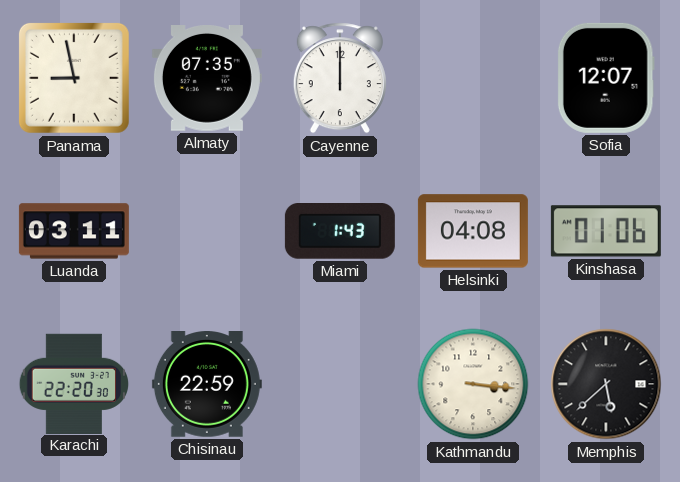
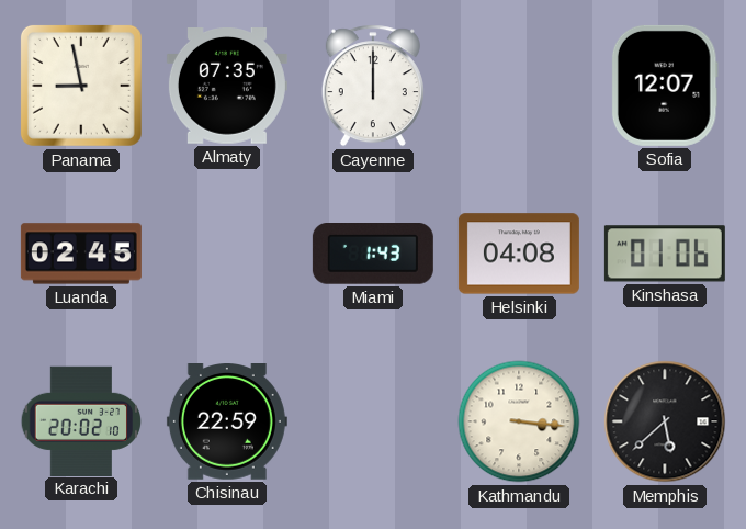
Luanda: 03:11 -> 02:45
Karachi: 22:20 -> 20:02
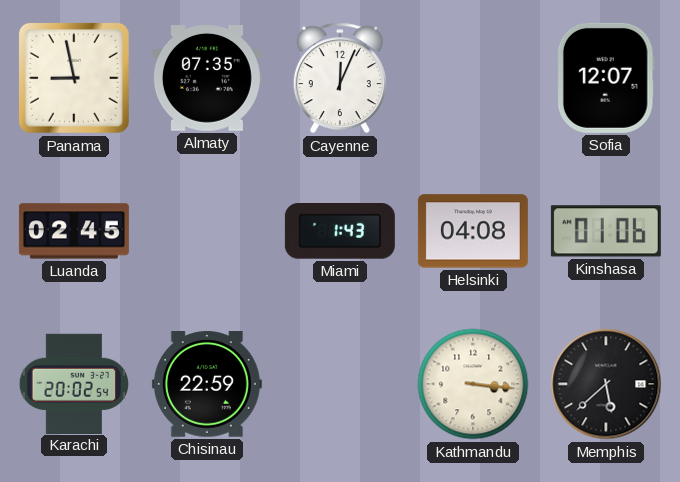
Cayenne: 12:00 -> 12:04
Karachi: 20:02:10 -> 20:02:54
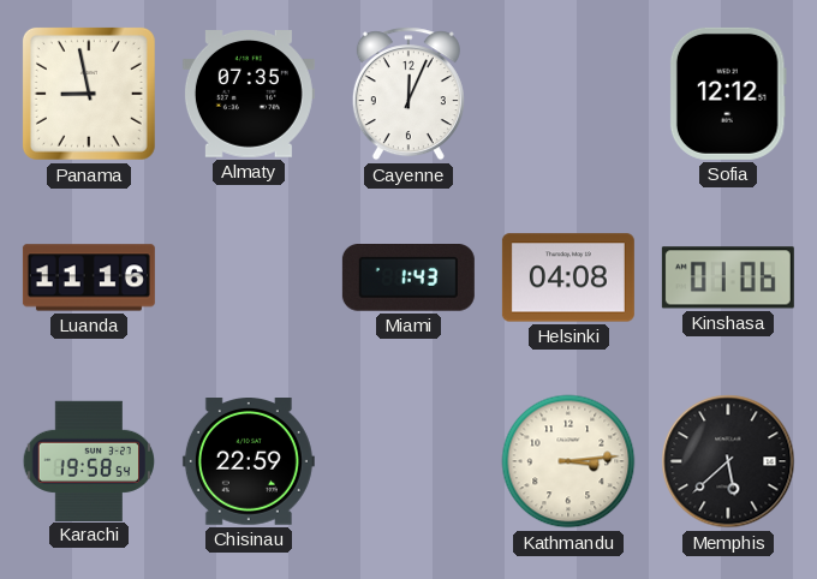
Sofia: 12:07 -> 12:12
Luanda: 02:45 -> 11:16
Karachi: 20:02 -> 19:58
Kathmandu: 3:16 -> 3:14
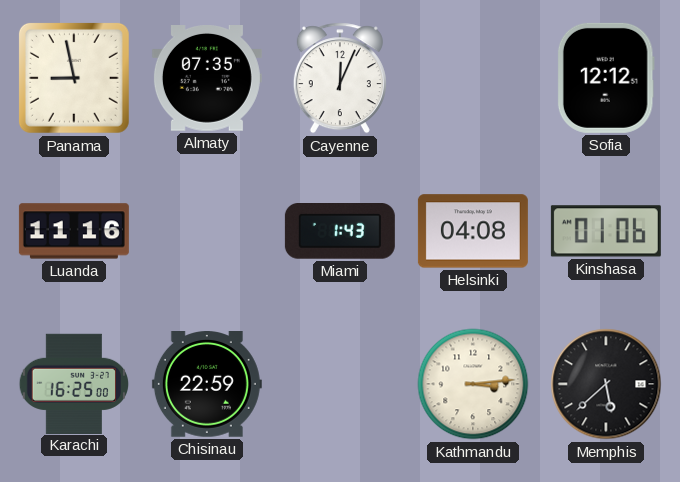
Karachi: 19:58 -> 16:25
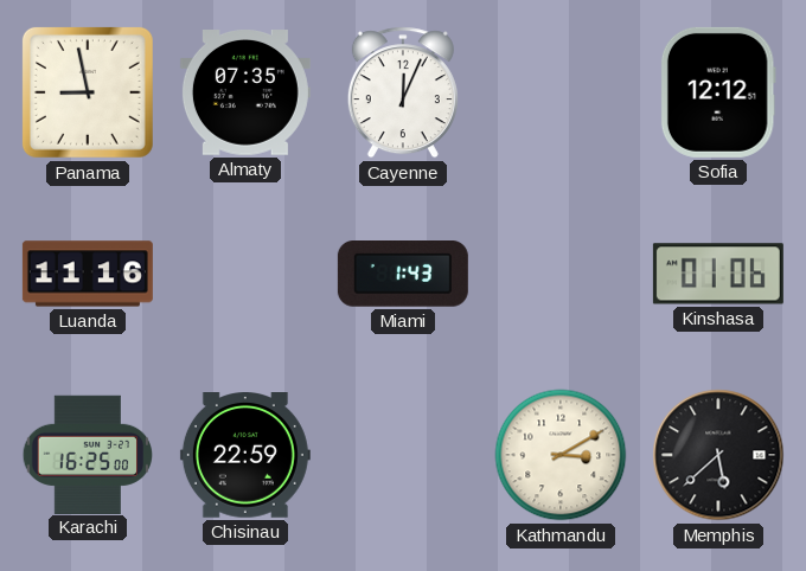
Helsinki: 04:08 -> none
Kathmandu: 3:14 -> 3:10
